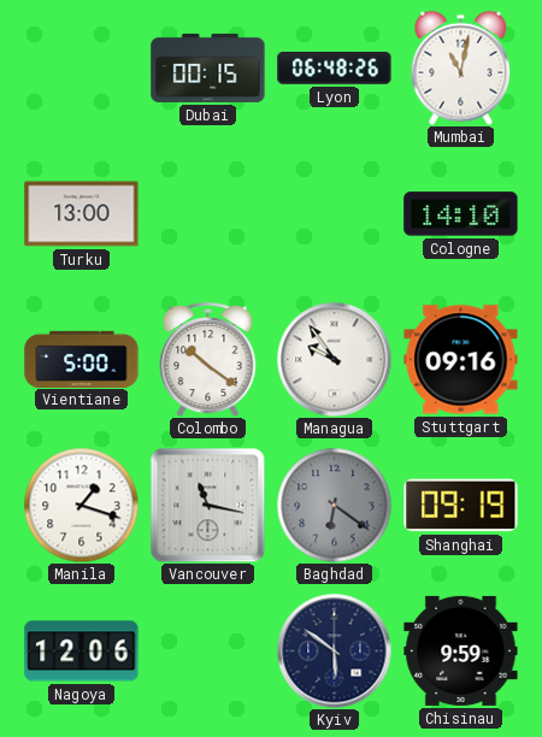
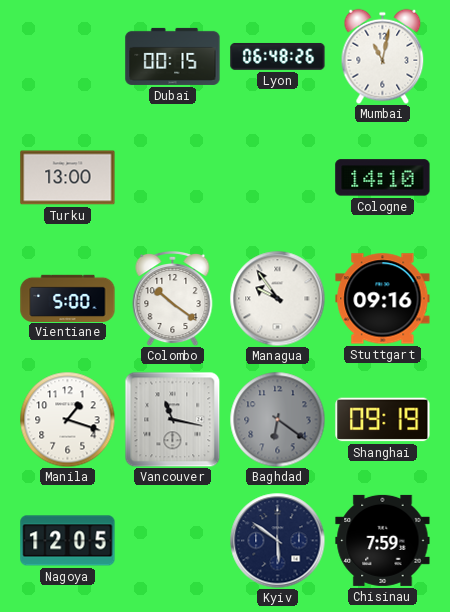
Nagoya: 12:06 -> 12:05
Chisinau: 9:59 -> 7:59
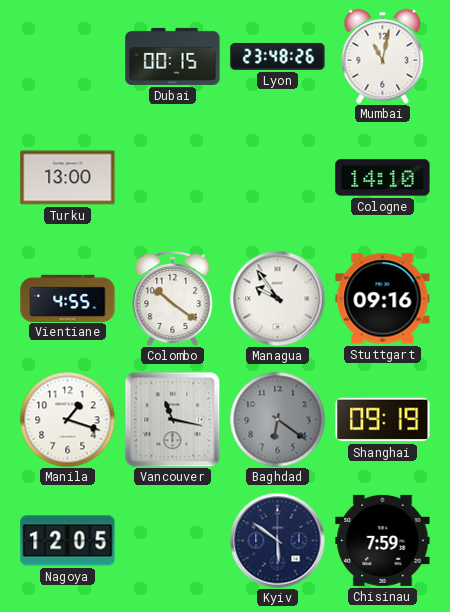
Lyon: 06:48 -> 23:48
Vientiane: 5:00 -> 4:55
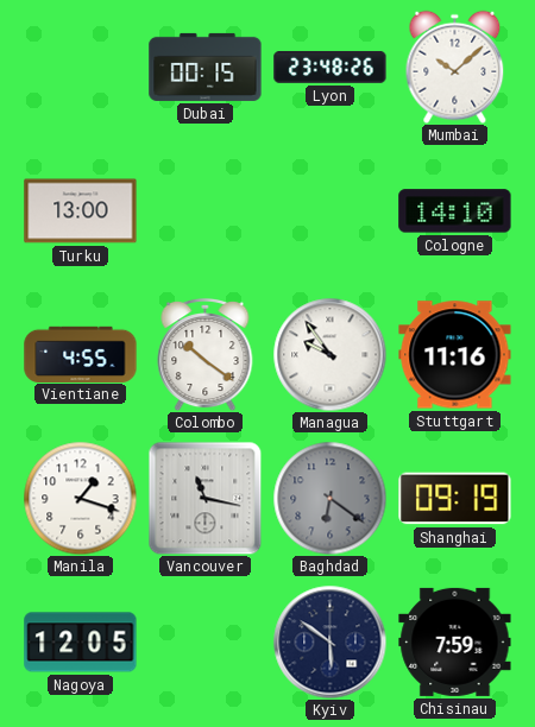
Mumbai: 11:02 -> 10:08
Stuttgart: 09:16 -> 11:16
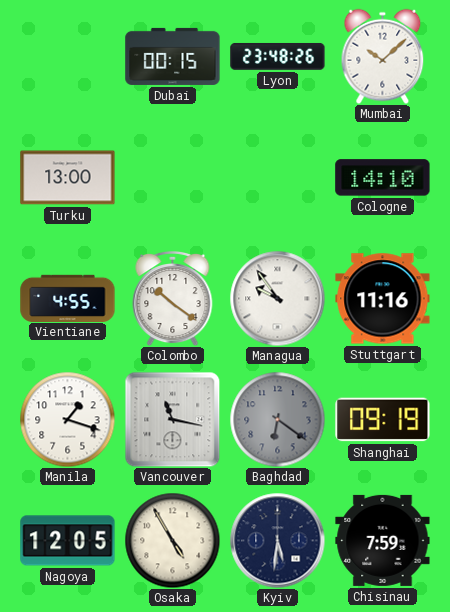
Osaka: none -> 4:55
Kyiv: 5:51 -> 5:31
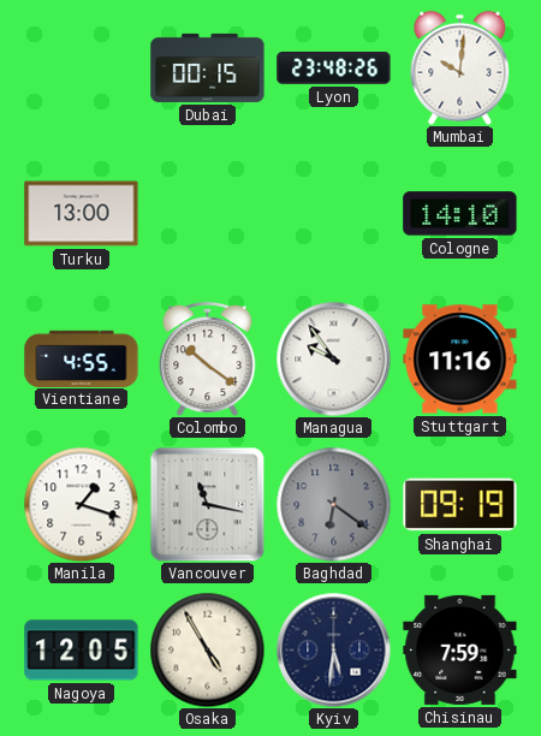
Mumbai: 10:08 -> 10:01
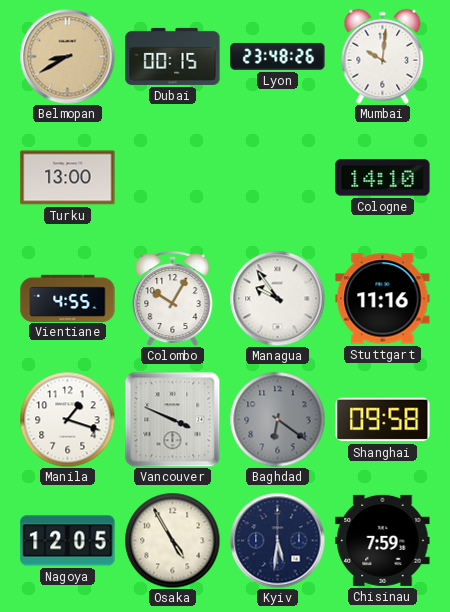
Belmopan: none -> 8:40
Colombo: 10:21 -> 10:05
Vancouver: 11:17 -> 3:49
Shanghai: 09:19 -> 09:58
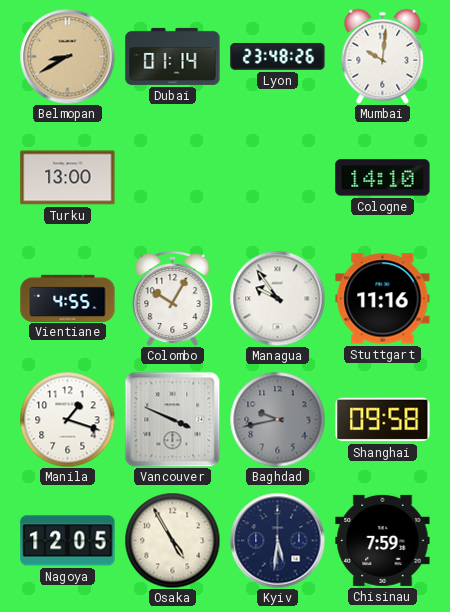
Dubai: 00:15 -> 01:14
Baghdad: 6:21 -> 9:43
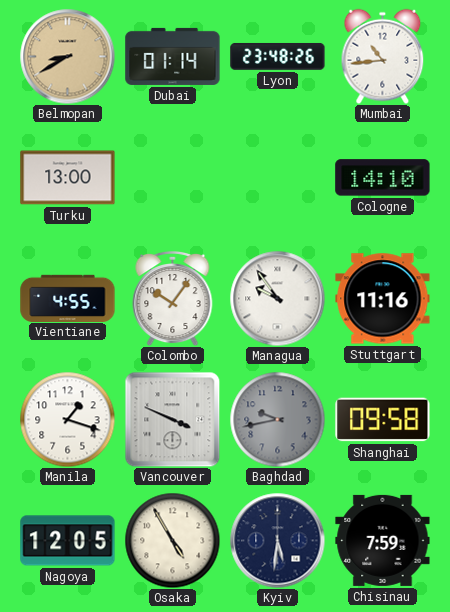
Mumbai: 10:01 -> 10:44
Colombo: 10:05 -> 10:06
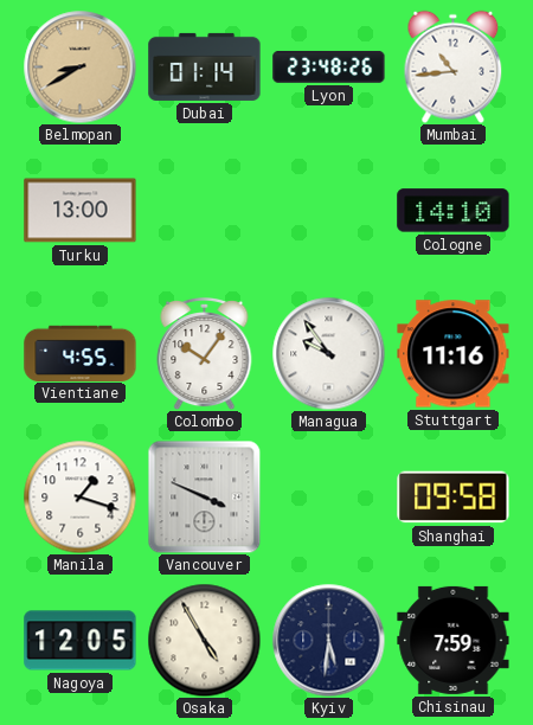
Baghdad: 9:43 -> none
